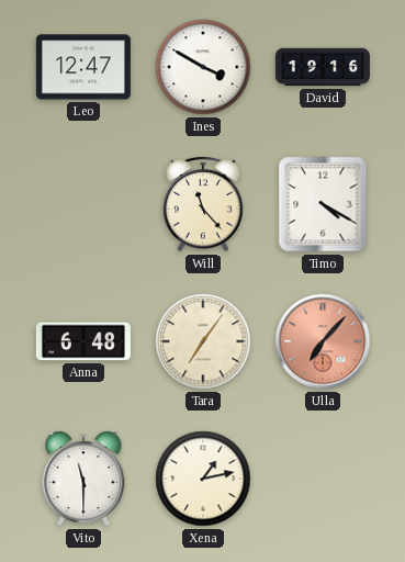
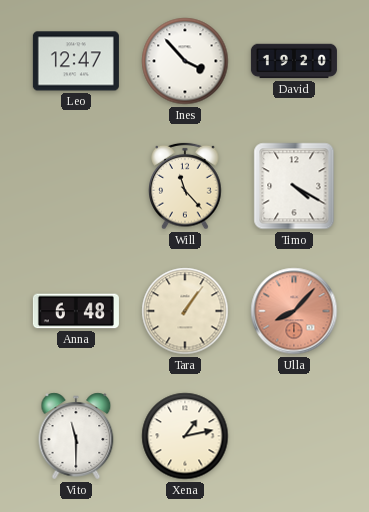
Ines: 3:50 -> 3:53
David: 19:16 -> 19:20
Tara: 7:06 -> 1:06
Ulla: 7:07 -> 8:07
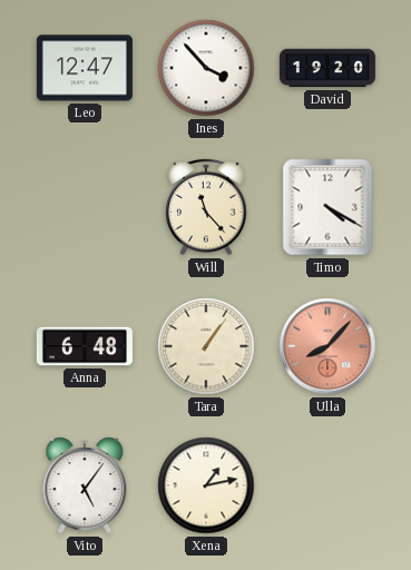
Vito: 11:30 -> 5:06
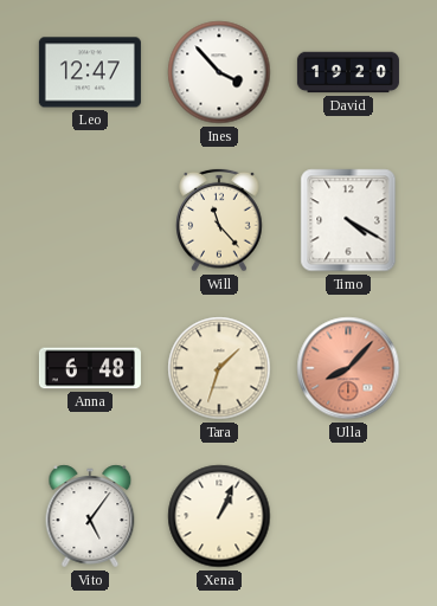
Tara: 1:06 -> 1:33
Xena: 1:13 -> 1:04
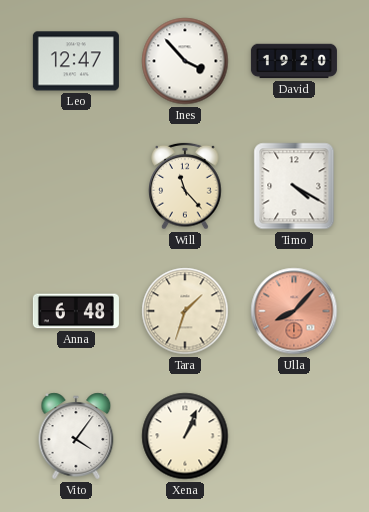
Vito: 5:06 -> 4:06
